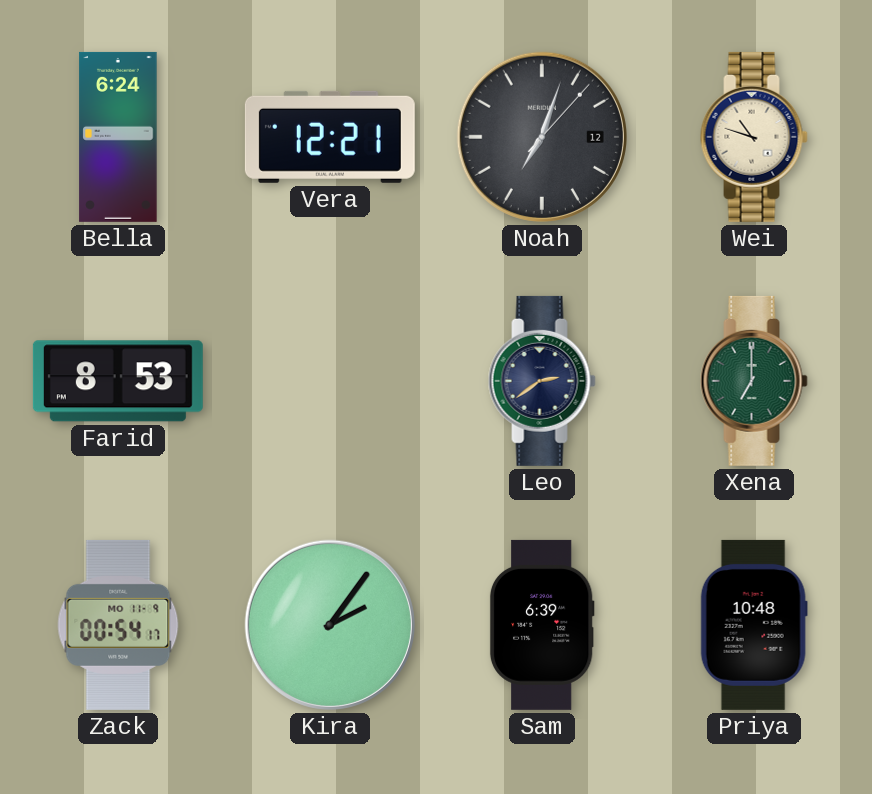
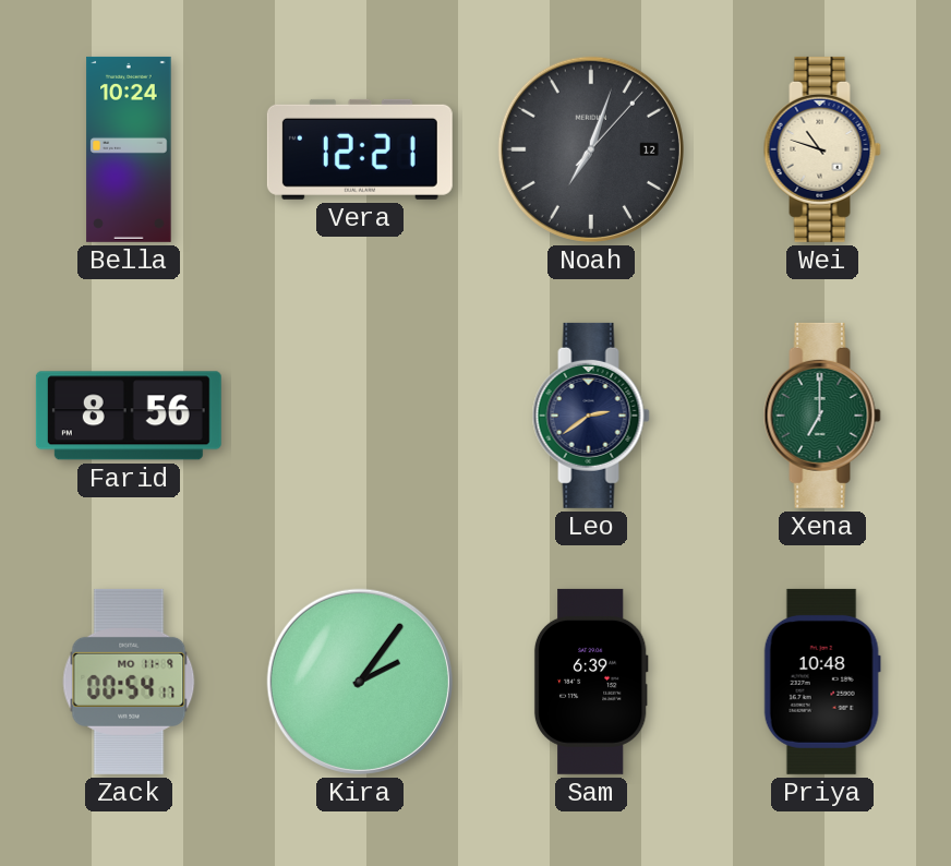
Bella: 6:24 -> 10:24
Farid: 8:53 -> 8:56
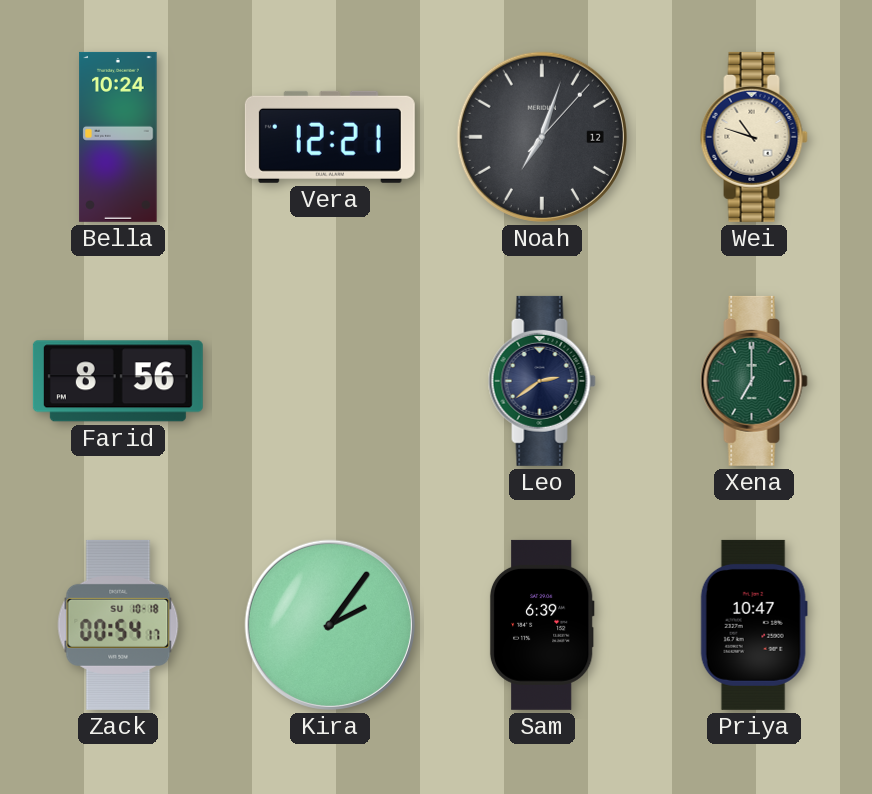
Zack date: MO 11-9 -> SU 10-18
Priya: 10:48 -> 10:47
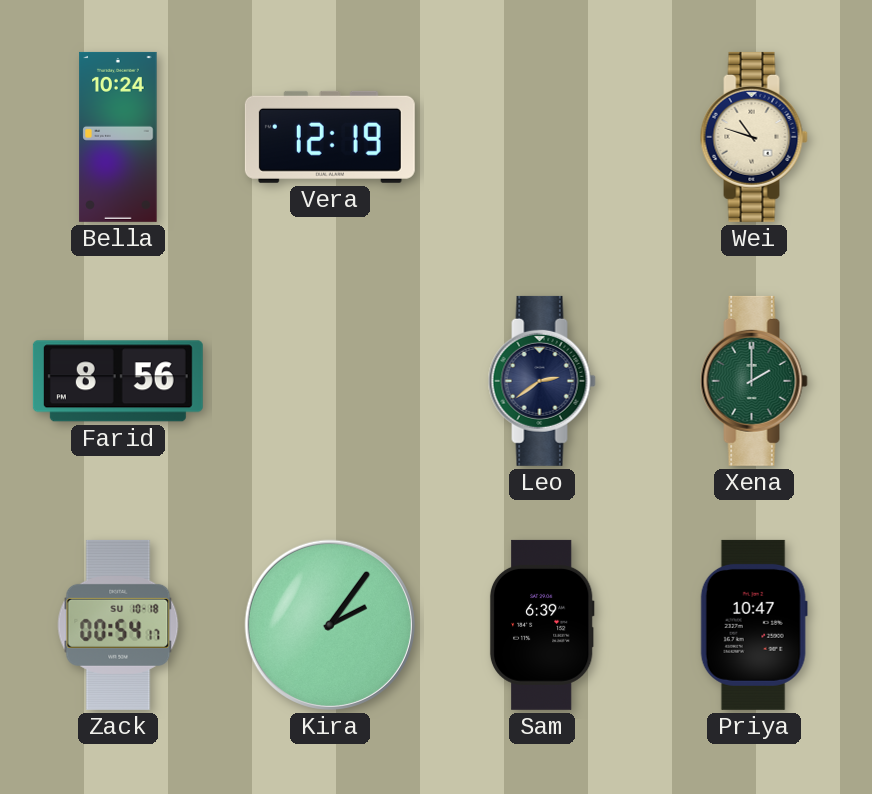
Vera: 12:21 -> 12:19
Noah: 7:03 -> none
Xena: 7:00 -> 2:00
